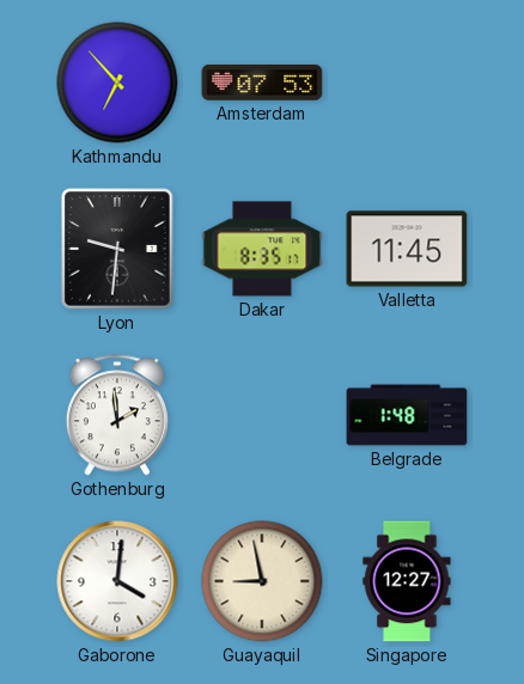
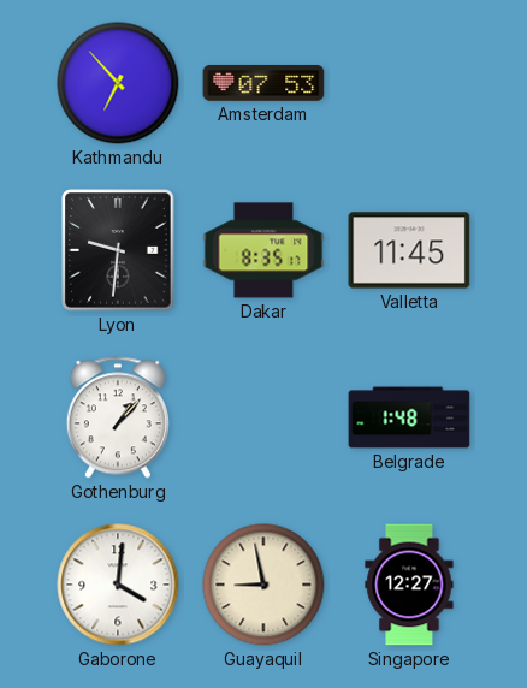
Gothenburg: 1:59 -> 1:07
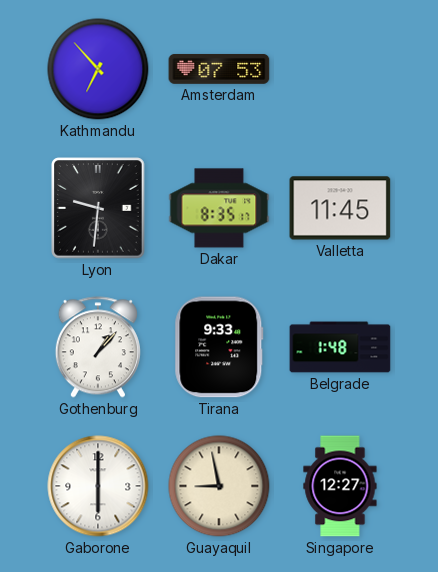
Tirana: none -> 9:33
Gaborone: 4:01 -> 6:00
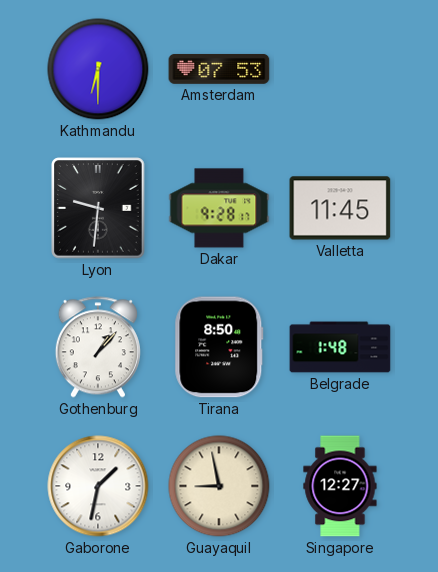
Kathmandu: 6:53 -> 6:30
Dakar: 8:35 -> 9:28
Tirana: 9:33 -> 8:50
Gaborone: 6:00 -> 1:32
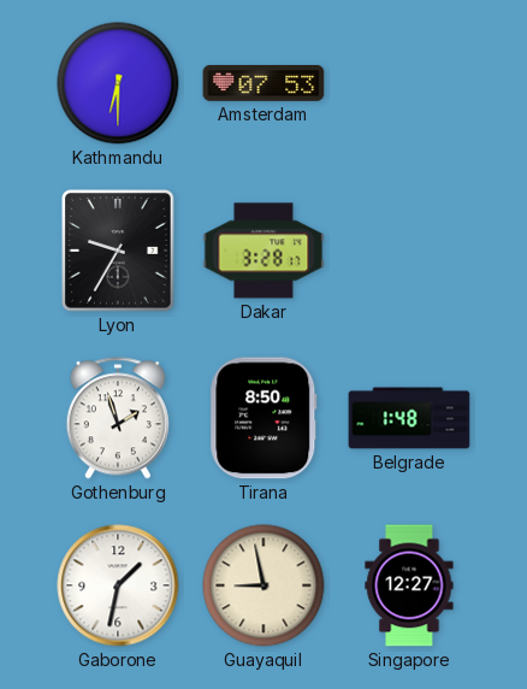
Lyon: 9:31 -> 9:35
Dakar: 9:28 -> 3:28
Valletta: 11:45 -> none
Gothenburg: 1:07 -> 1:57
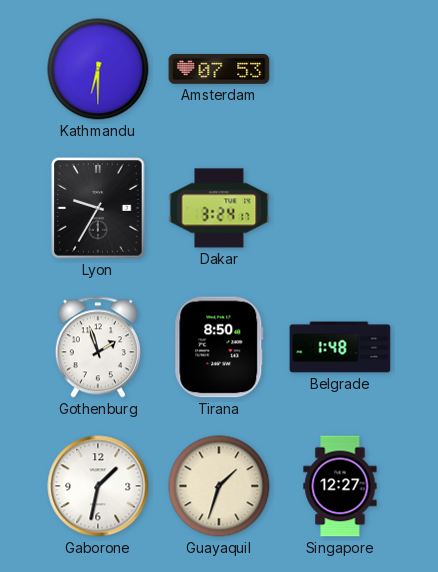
Dakar: 3:28 -> 3:24
Guayaquil: 8:58 -> 1:33
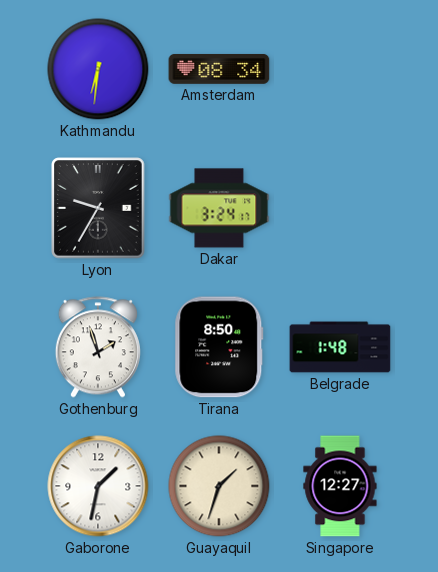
Kathmandu: 6:30 -> 6:31
Amsterdam: 07:53 -> 08:34
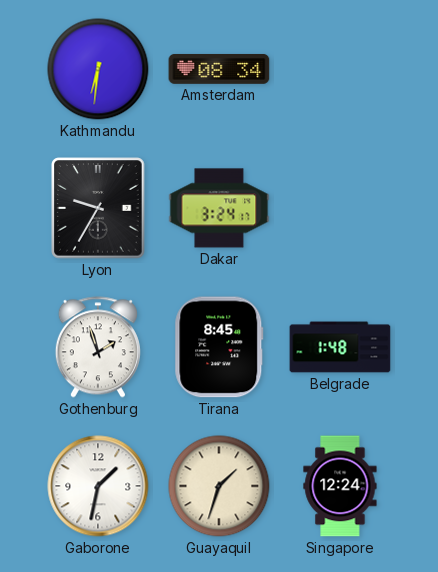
Tirana: 8:50 -> 8:45
Singapore: 12:27 -> 12:24
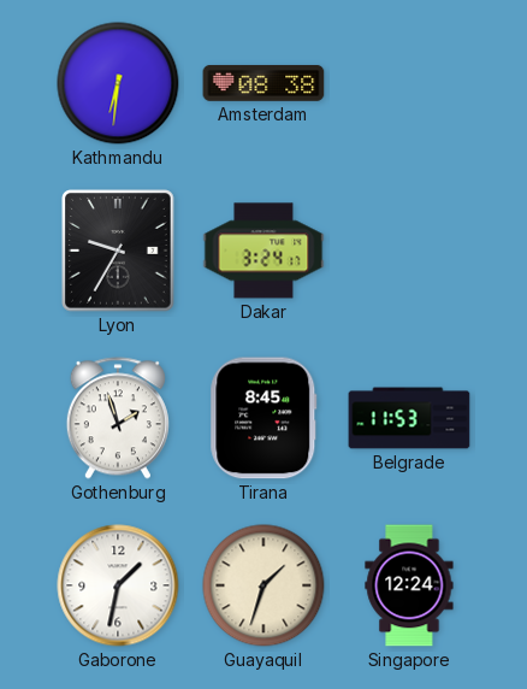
Amsterdam: 08:34 -> 08:38
Belgrade: 1:48 -> 11:53
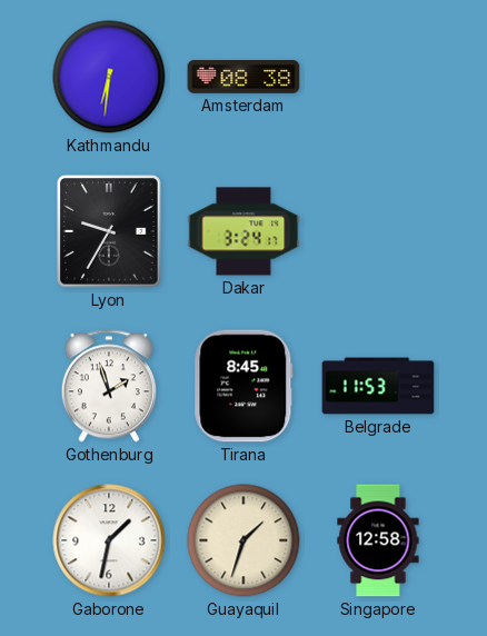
Singapore: 12:24 -> 12:58
